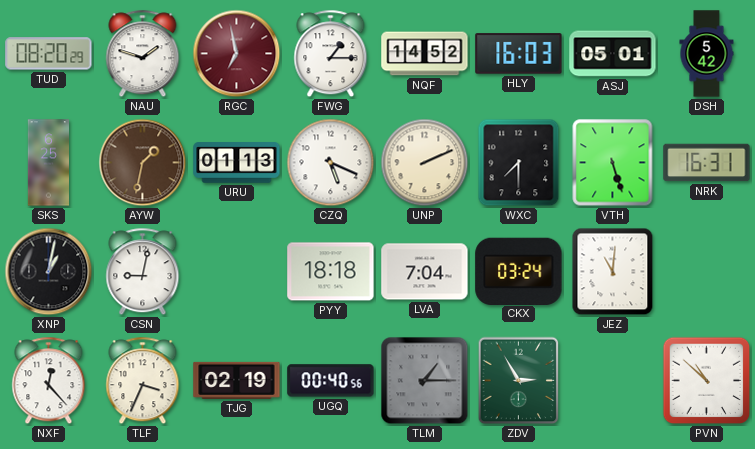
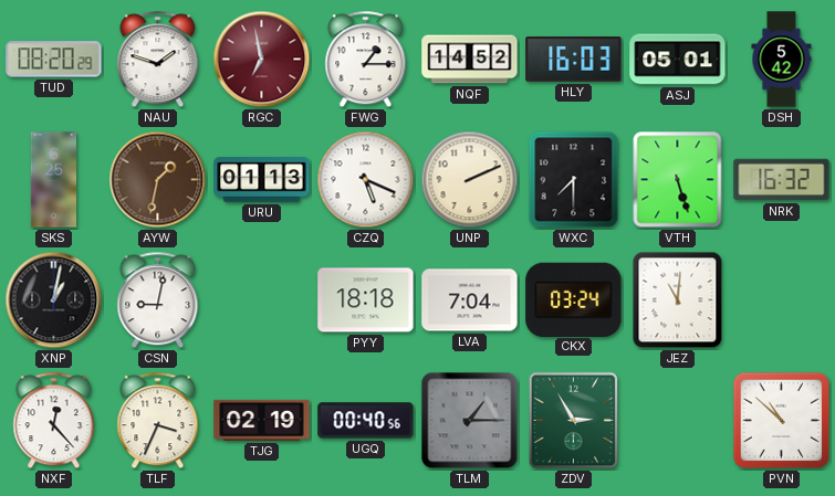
NRK: 16:31 -> 16:32
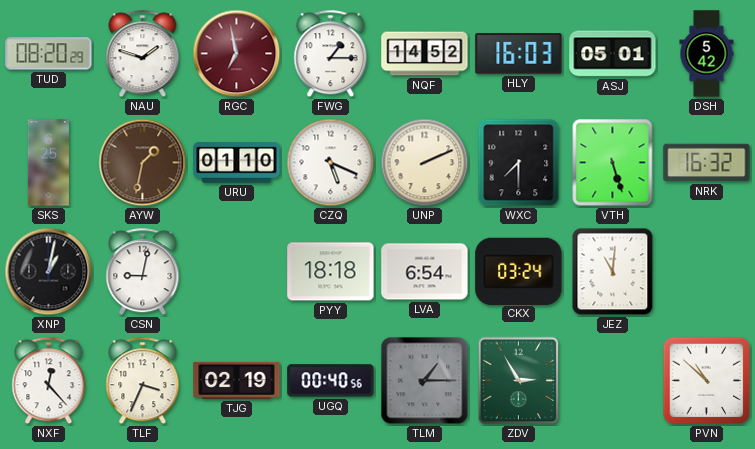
URU: 01:13 -> 01:10
LVA: 7:04 -> 6:54
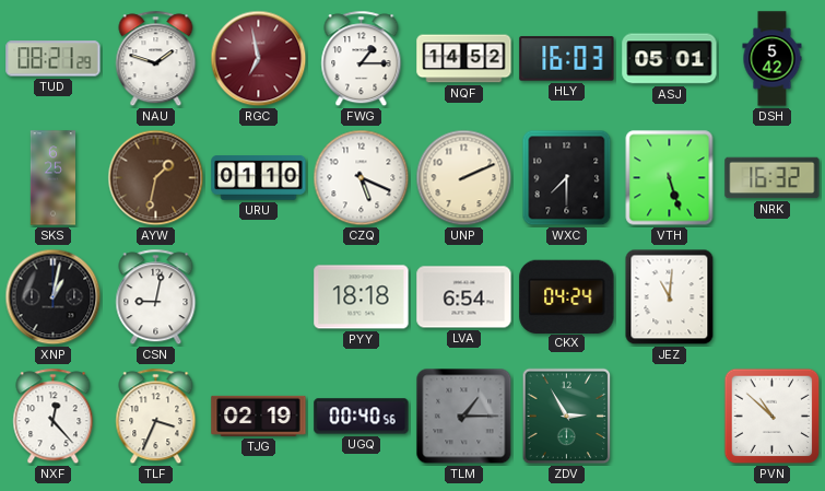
TUD: 08:20 -> 08:21
CKX: 03:24 -> 04:24
